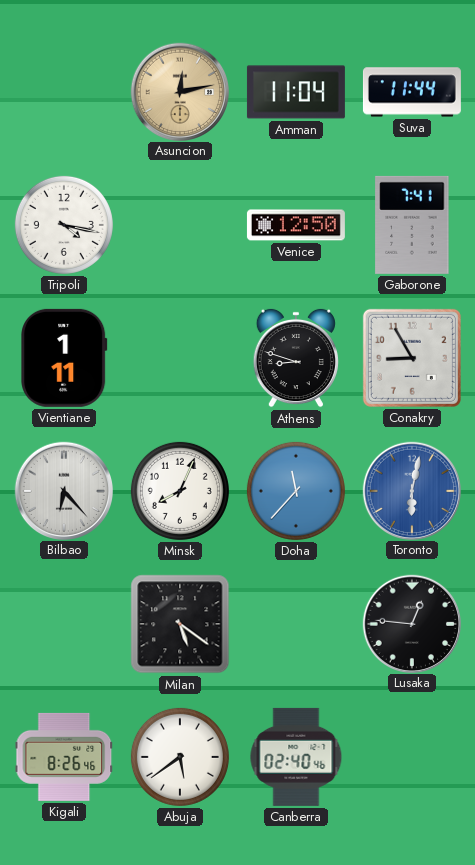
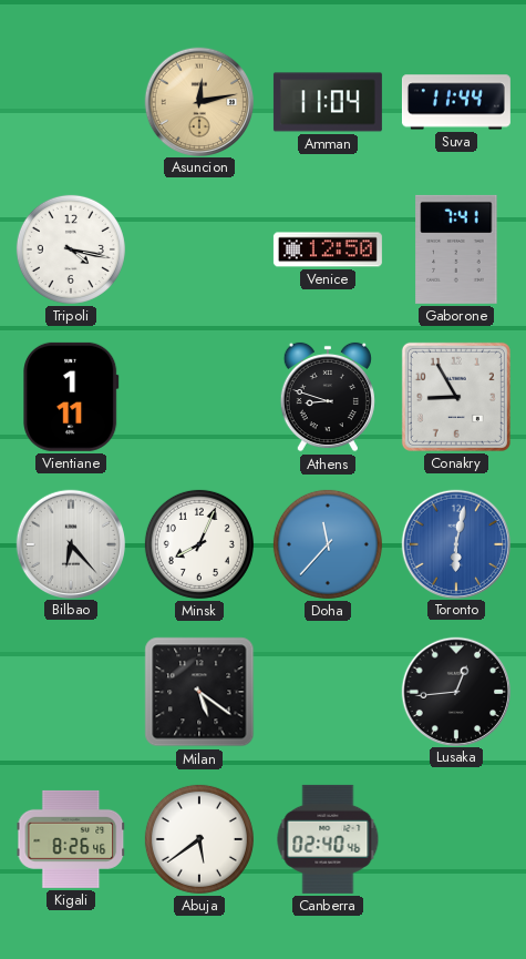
Lusaka: 12:46 -> 12:44
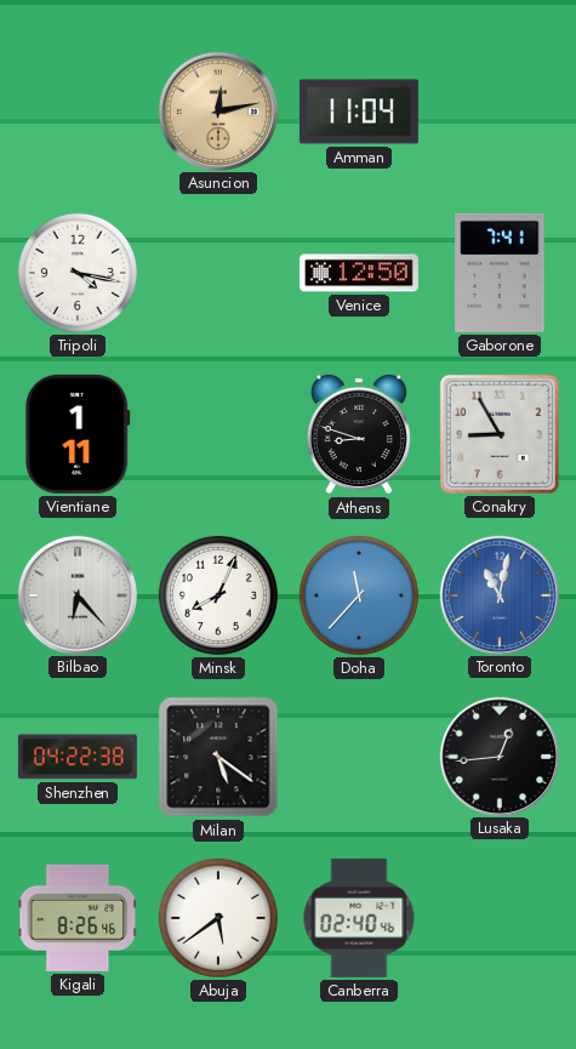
Suva: 11:44 -> none
Toronto: 6:02 -> 11:02
Shenzhen: none -> 04:22
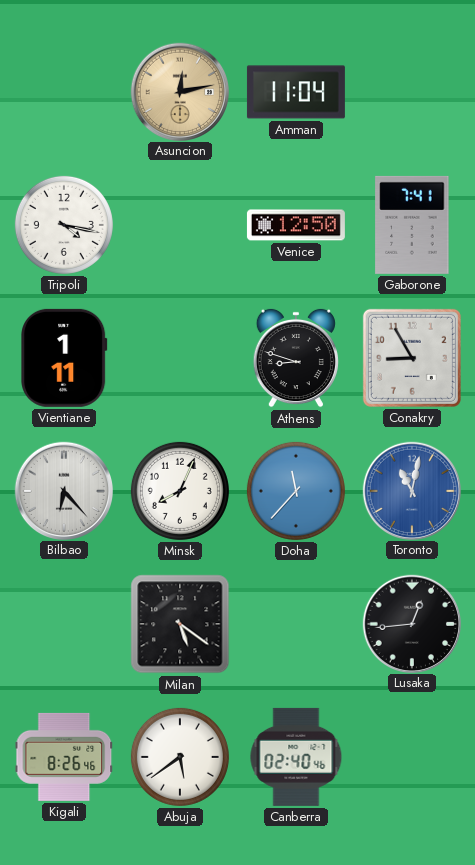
Shenzhen: 04:22 -> none
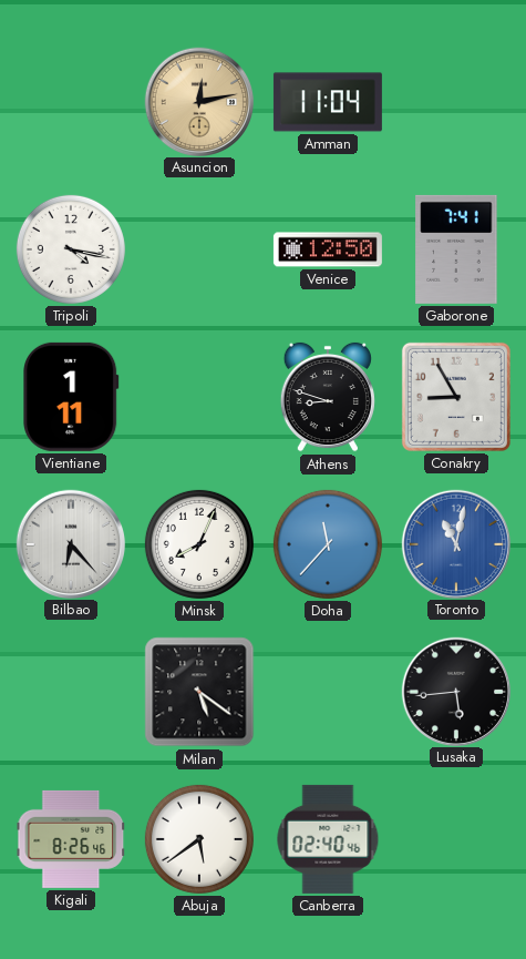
Lusaka: 12:44 -> 5:44
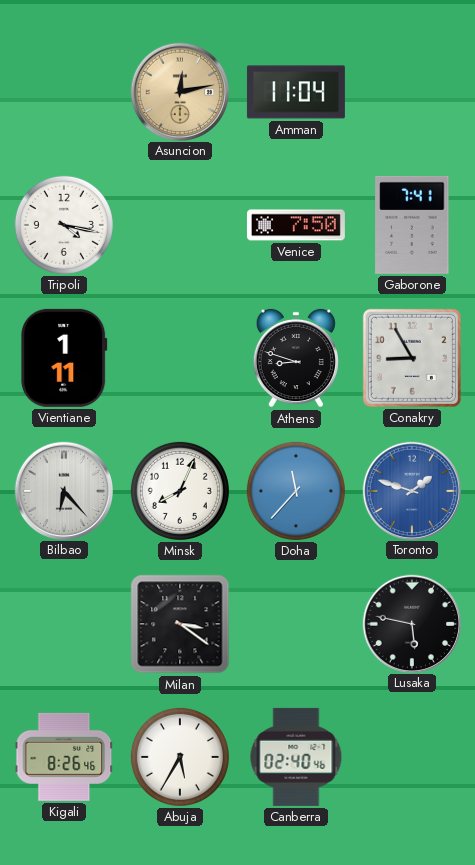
Venice: 12:50 -> 7:50
Toronto: 11:02 -> 1:48
Milan: 5:21 -> 3:21
Lusaka: 5:44 -> 5:47
Abuja: 5:39 -> 5:35
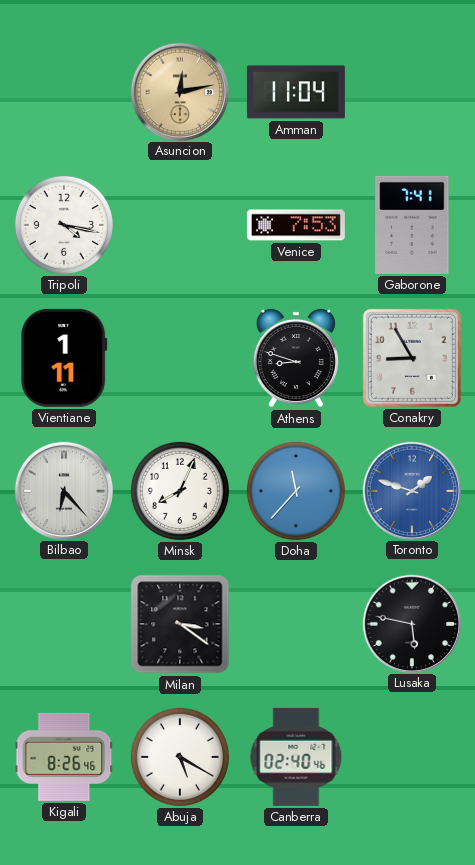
Venice: 7:50 -> 7:53
Abuja: 5:35 -> 5:20
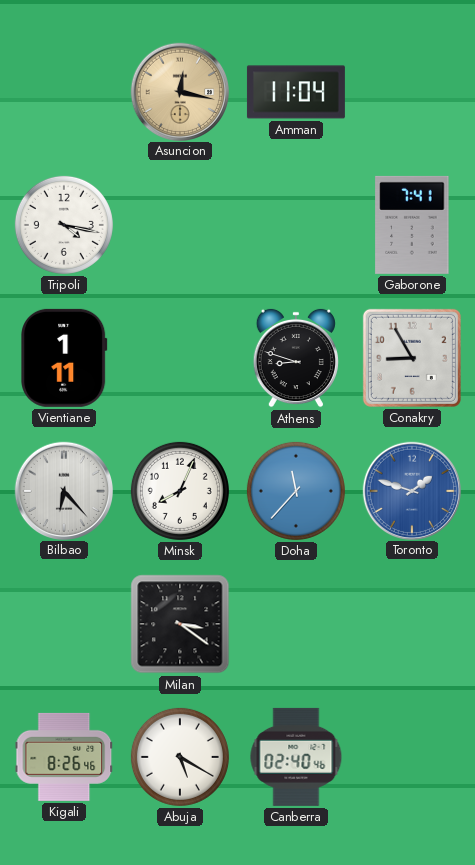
Asuncion: 12:13 -> 12:17
Venice: 7:53 -> none
Lusaka: 5:47 -> none
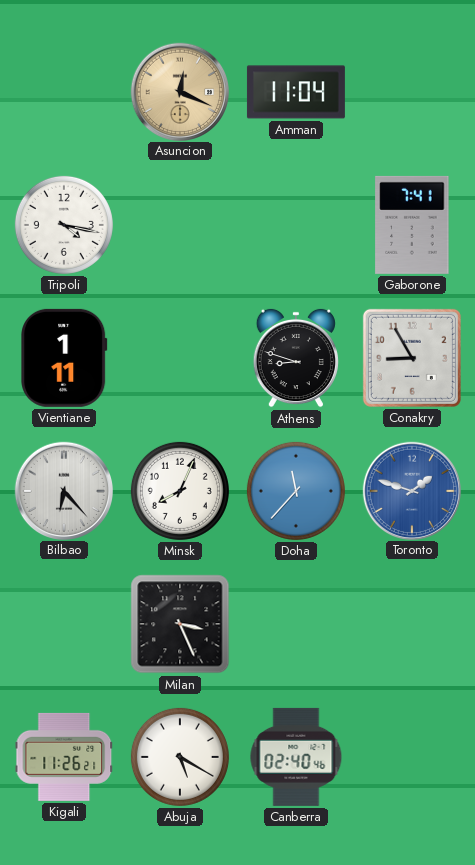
Asuncion: 12:17 -> 12:19
Milan: 3:21 -> 3:26
Kigali: 8:26 -> 11:26
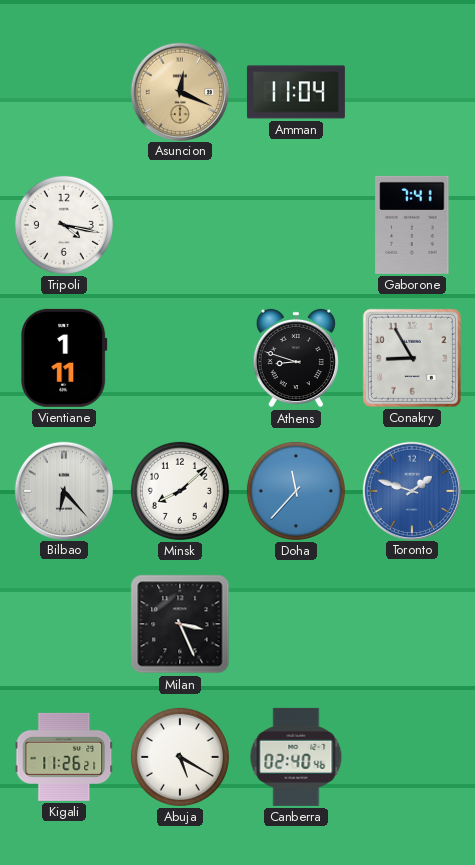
Minsk: 8:04 -> 8:08
